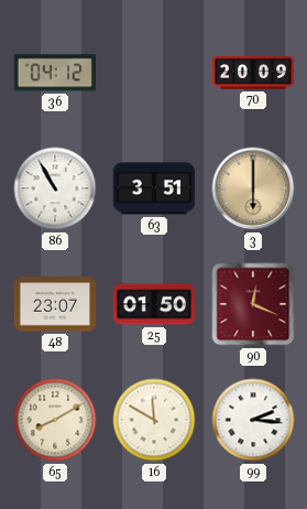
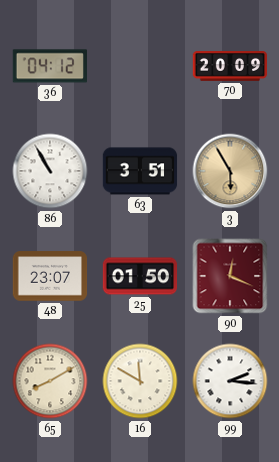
3: 6:00 -> 5:55
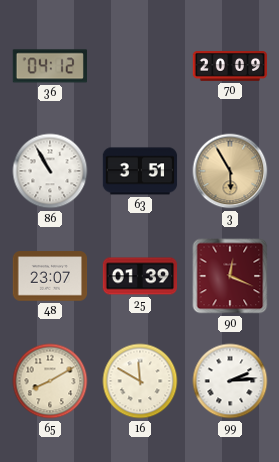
25: 01:50 -> 01:39
99: 2:16 -> 2:14
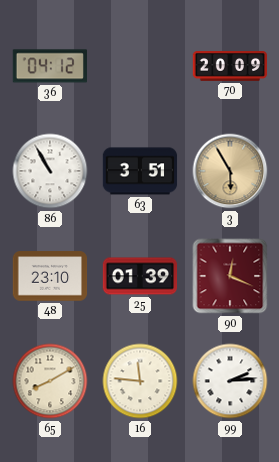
48: 23:07 -> 23:10
16: 11:50 -> 11:46
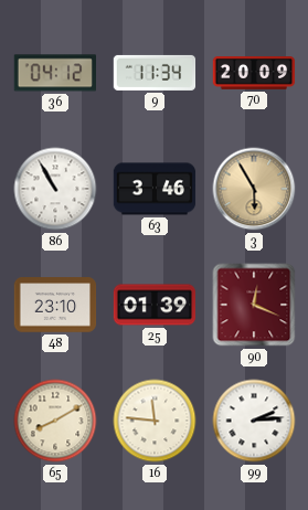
9: none -> 11:34
63: 3:51 -> 3:46
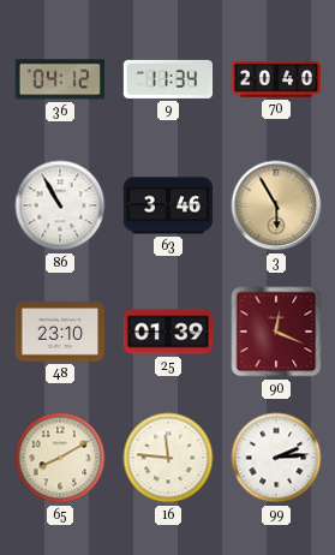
70: 20:09 -> 20:40
